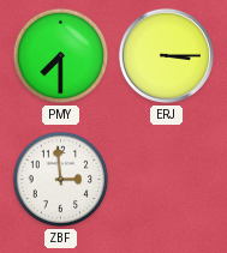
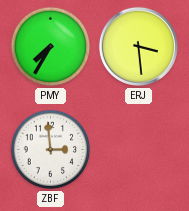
PMY: 7:30 -> 7:35
ERJ: 3:15 -> 3:29
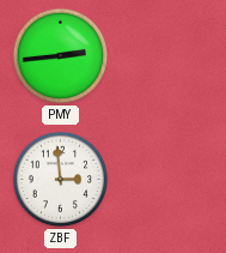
PMY: 7:35 -> 2:44
ERJ: 3:29 -> none
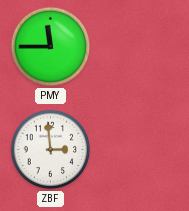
PMY: 2:44 -> 11:45
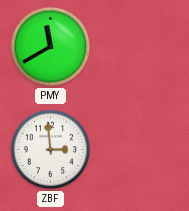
PMY: 11:45 -> 11:40
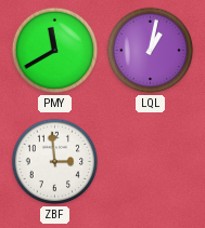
LQL: none -> 1:02
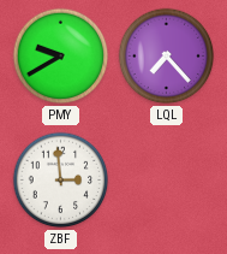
PMY: 11:40 -> 9:40
LQL: 1:02 -> 7:23
